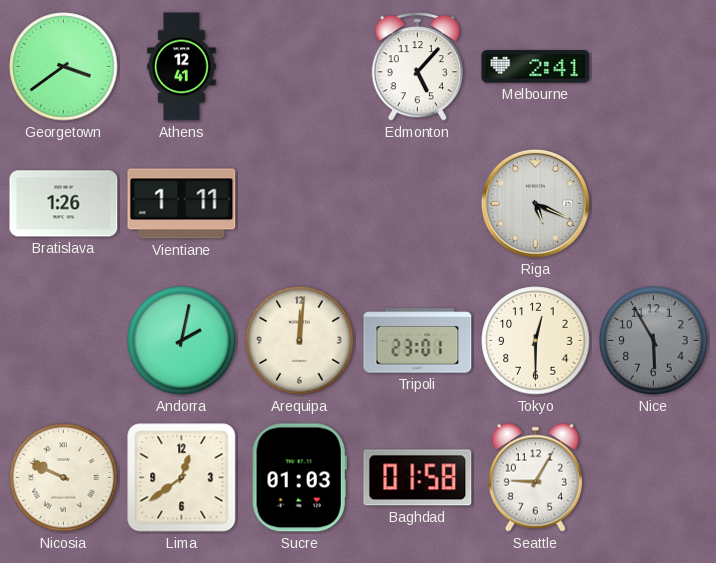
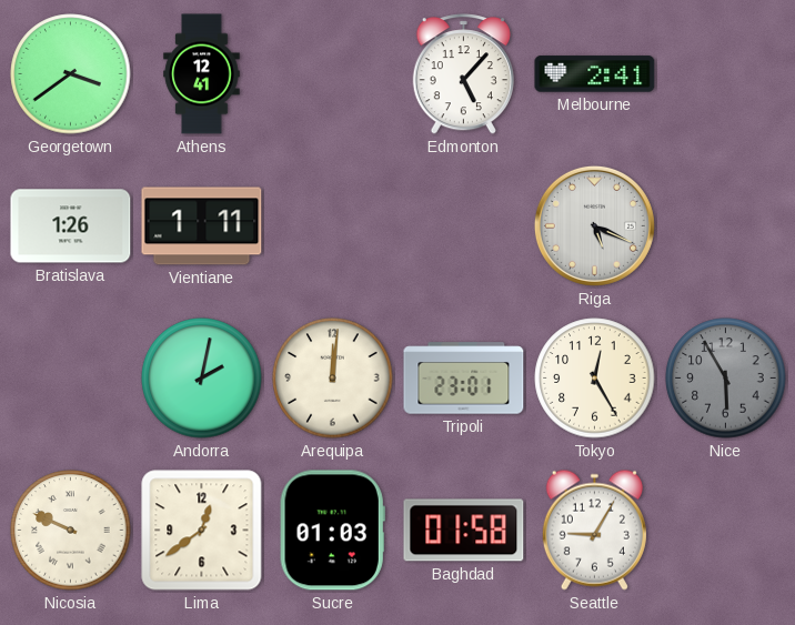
Tokyo: 12:30 -> 12:25
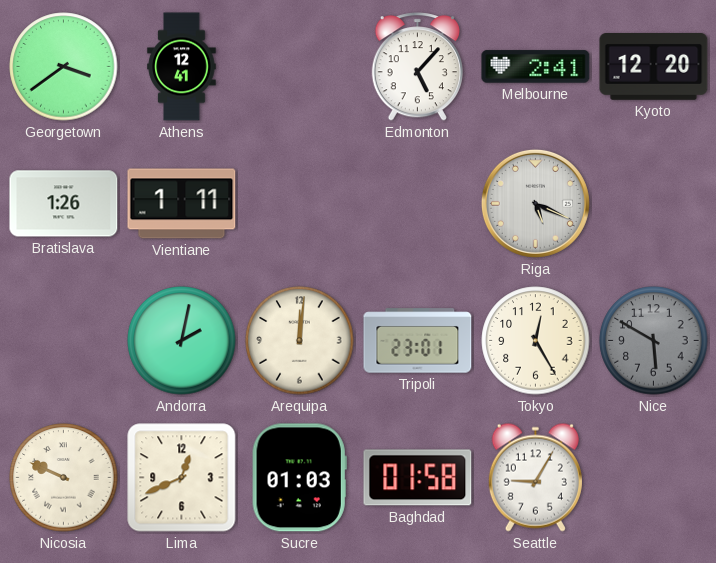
Kyoto: none -> 12:20
Nice: 5:55 -> 5:50
Lima: 12:39 -> 12:41
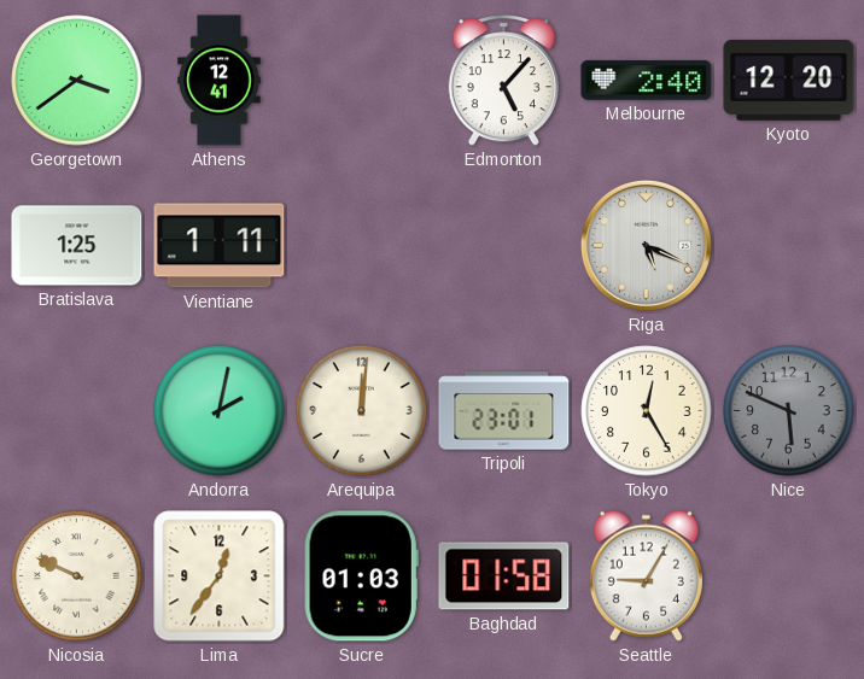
Melbourne: 2:41 -> 2:40
Bratislava: 1:26 -> 1:25
Nice: 5:50 -> 5:49
Lima: 12:41 -> 12:36
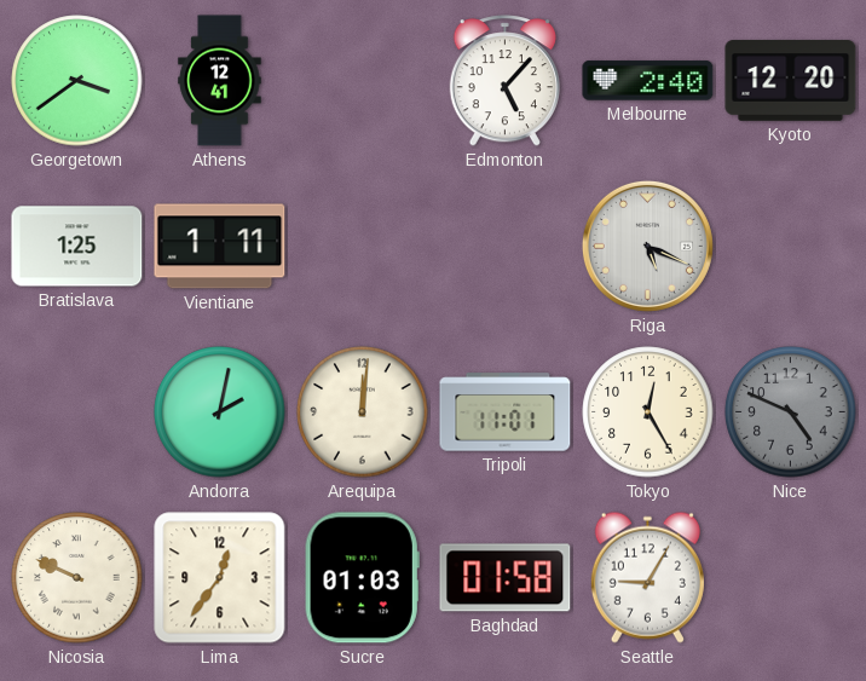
Tripoli: 23:01 -> 11:01
Nice: 5:49 -> 4:49
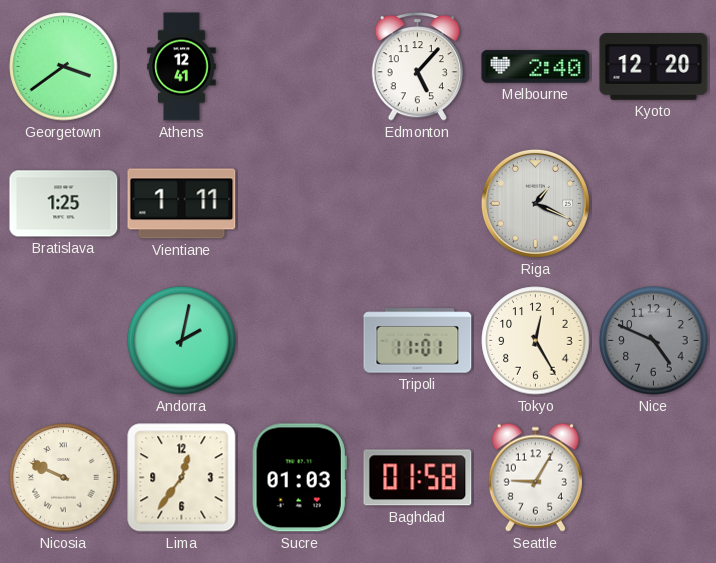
Riga: 5:19 -> 1:19
Arequipa: 12:01 -> none
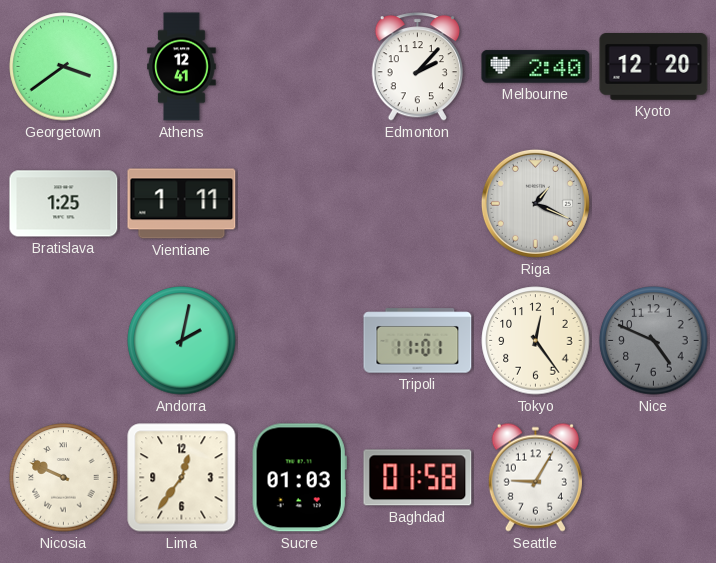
Edmonton: 5:07 -> 2:07
Tokyo: 12:25 -> 12:24
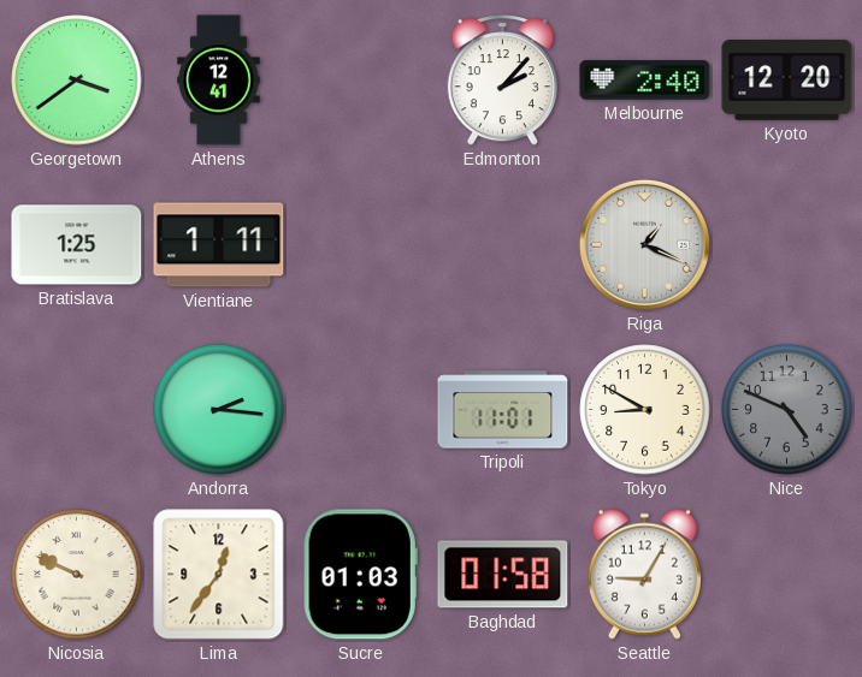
Andorra: 2:02 -> 2:16
Tokyo: 12:24 -> 8:50
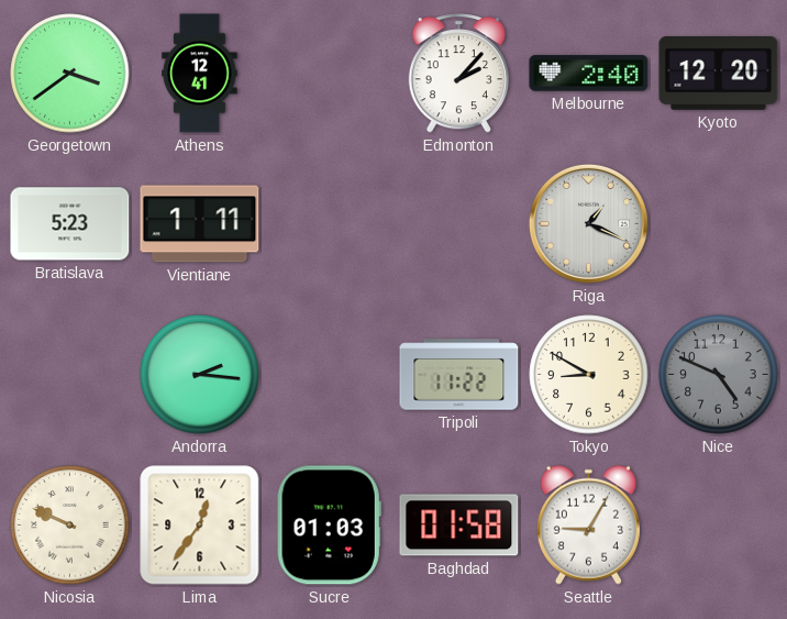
Bratislava: 1:25 -> 5:23
Tripoli: 11:01 -> 11:22
